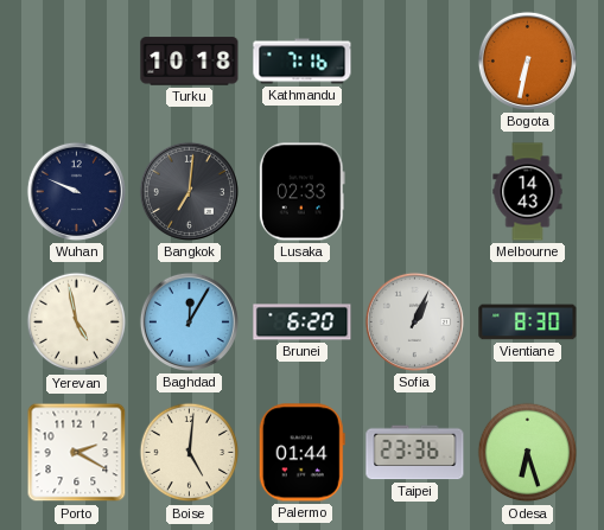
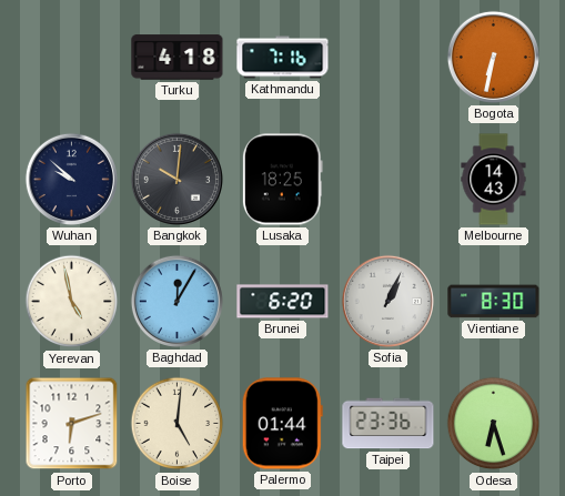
Turku: 10:18 -> 4:18
Wuhan: 9:49 -> 9:52
Bangkok: 7:01 -> 10:01
Lusaka: 02:33 -> 18:25
Porto: 2:20 -> 6:12
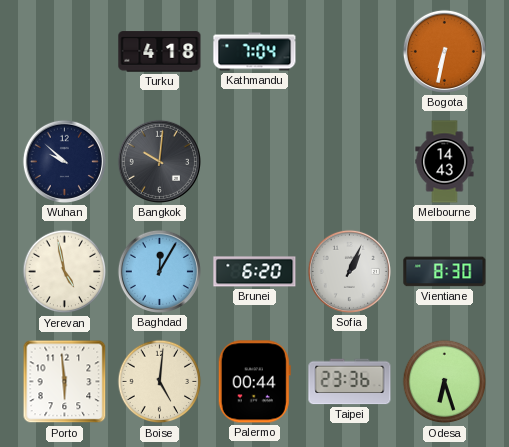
Kathmandu: 7:16 -> 7:04
Lusaka: 18:25 -> none
Porto: 6:12 -> 5:59
Palermo: 01:44 -> 00:44
